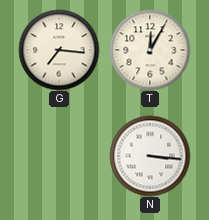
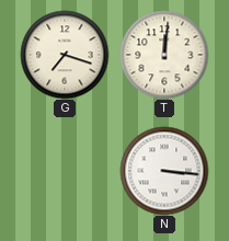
G: 7:16 -> 7:18
T: 12:05 -> 12:01
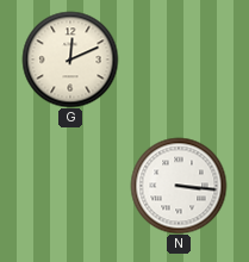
G: 7:18 -> 12:11
T: 12:01 -> none
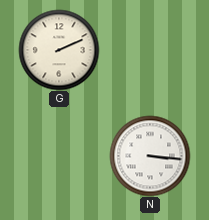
G: 12:11 -> 2:11
